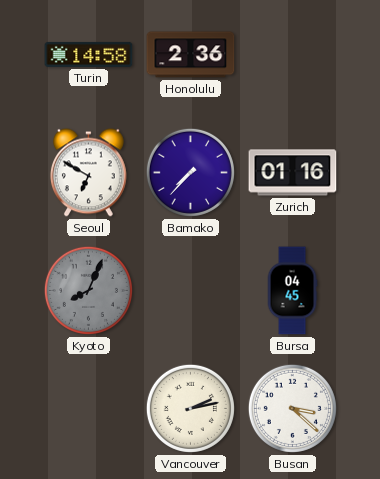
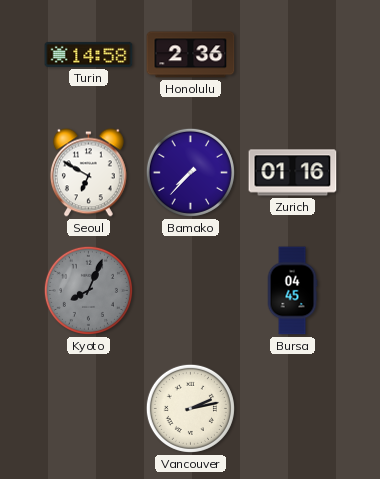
Busan: 3:22 -> none
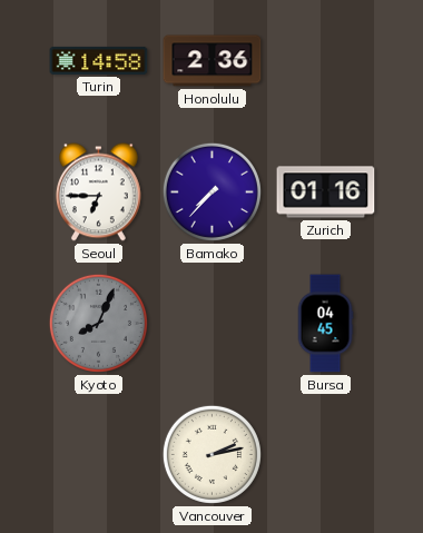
Seoul: 6:50 -> 6:45
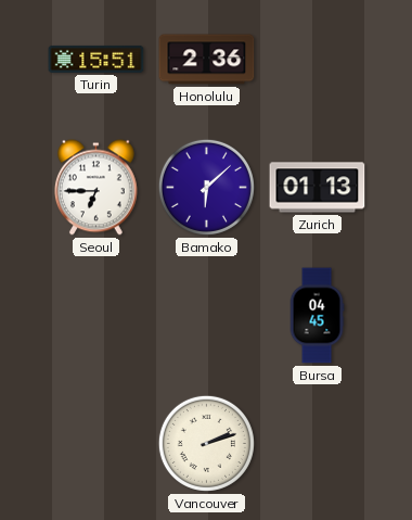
Turin: 14:58 -> 15:51
Bamako: 7:37 -> 6:08
Zurich: 01:16 -> 01:13
Kyoto: 8:04 -> none
Vancouver: 2:13 -> 2:12
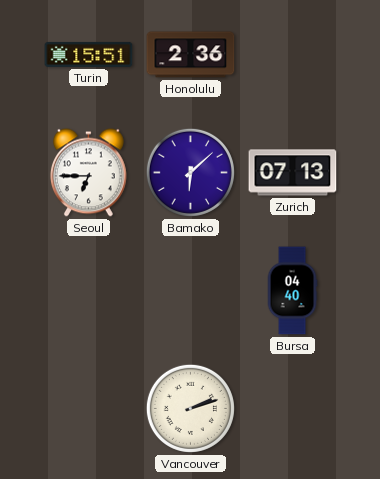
Zurich: 01:13 -> 07:13
Bursa: 04:45 -> 04:40
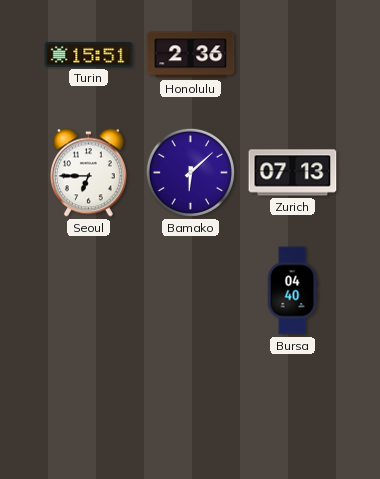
Vancouver: 2:12 -> none
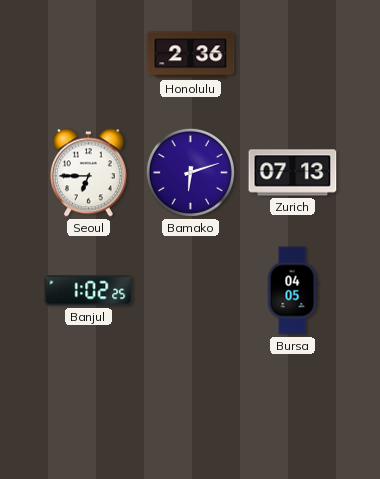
Turin: 15:51 -> none
Bamako: 6:08 -> 6:12
Banjul: none -> 1:02
Bursa: 04:40 -> 04:05
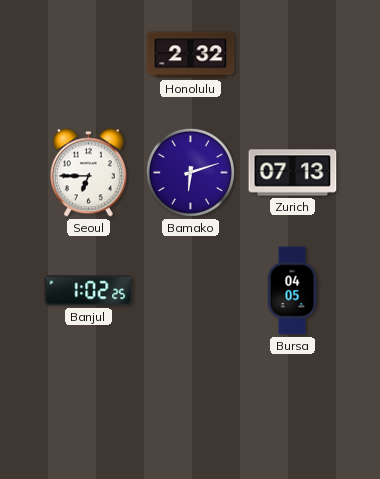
Honolulu: 2:36 -> 2:32
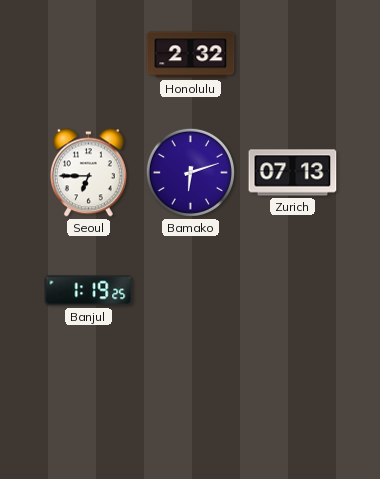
Banjul: 1:02 -> 1:19
Bursa: 04:05 -> none
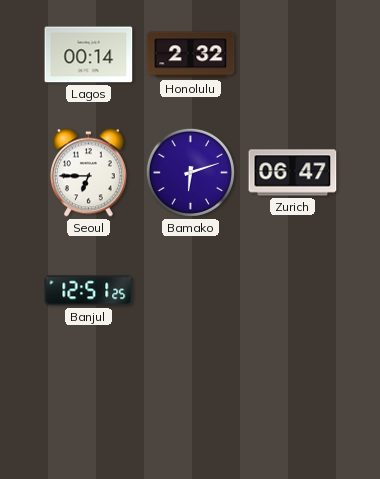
Lagos: none -> 00:14
Zurich: 07:13 -> 06:47
Banjul: 1:19 -> 12:51
